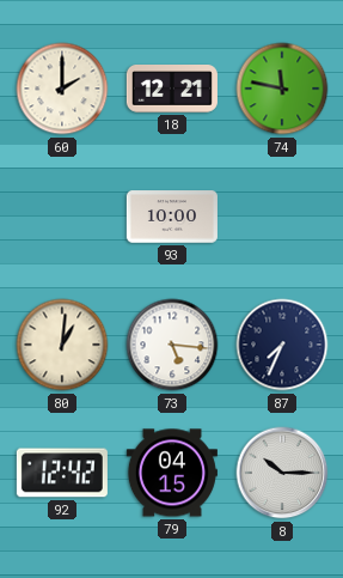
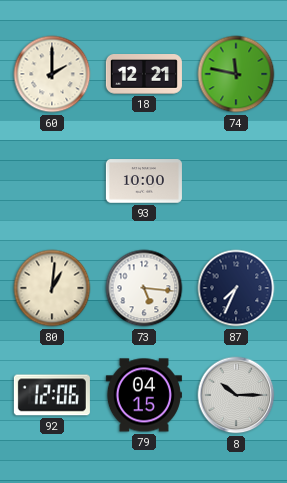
92: 12:42 -> 12:06
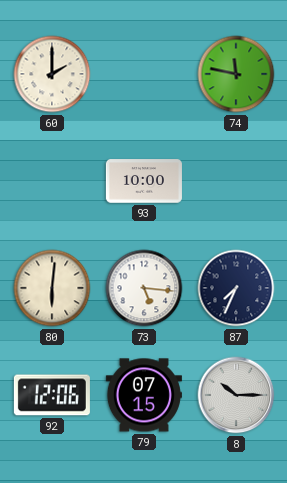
18: 12:21 -> none
80: 1:01 -> 6:01
79: 04:15 -> 07:15
